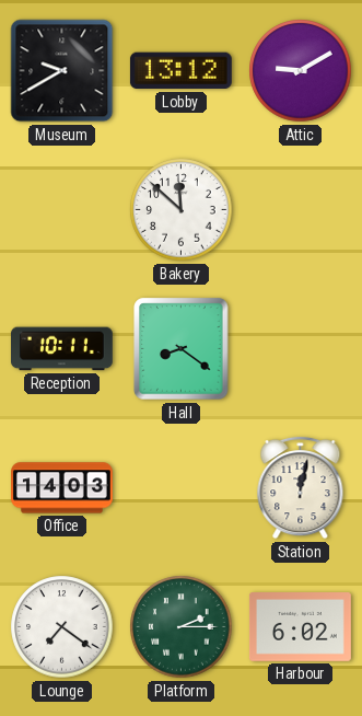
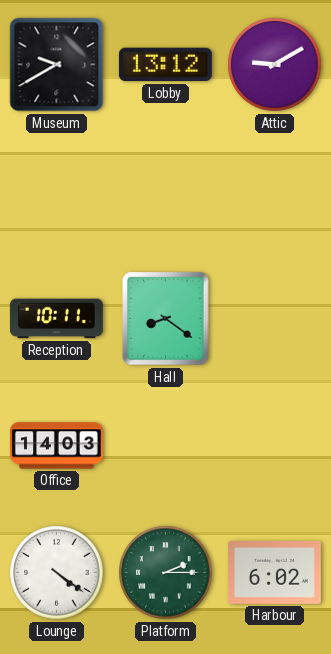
Bakery: 11:52 -> none
Station: 12:02 -> none
Lounge: 7:21 -> 4:21
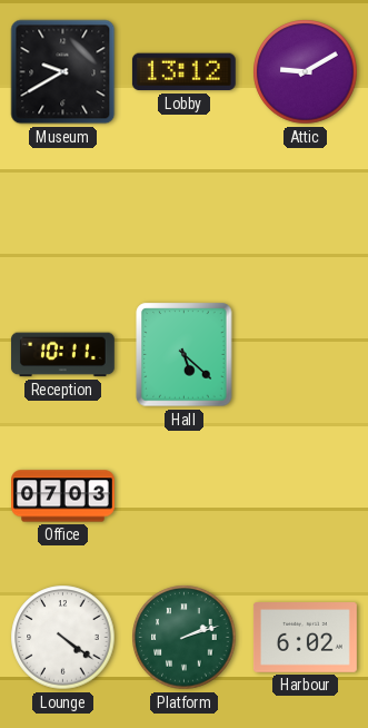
Hall: 8:21 -> 5:22
Office: 14:03 -> 07:03
Platform: 2:15 -> 2:12
